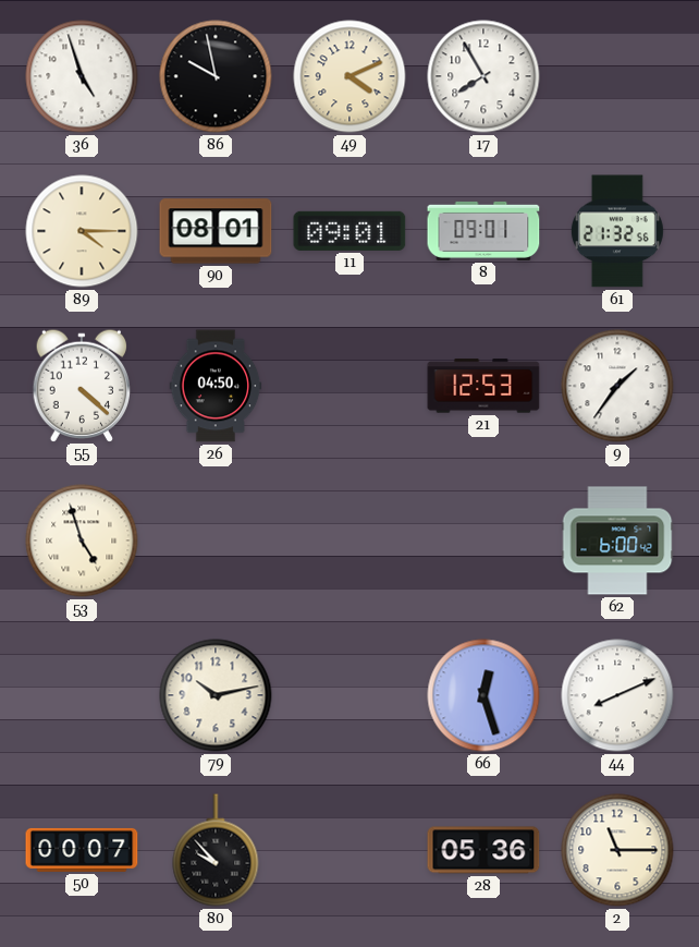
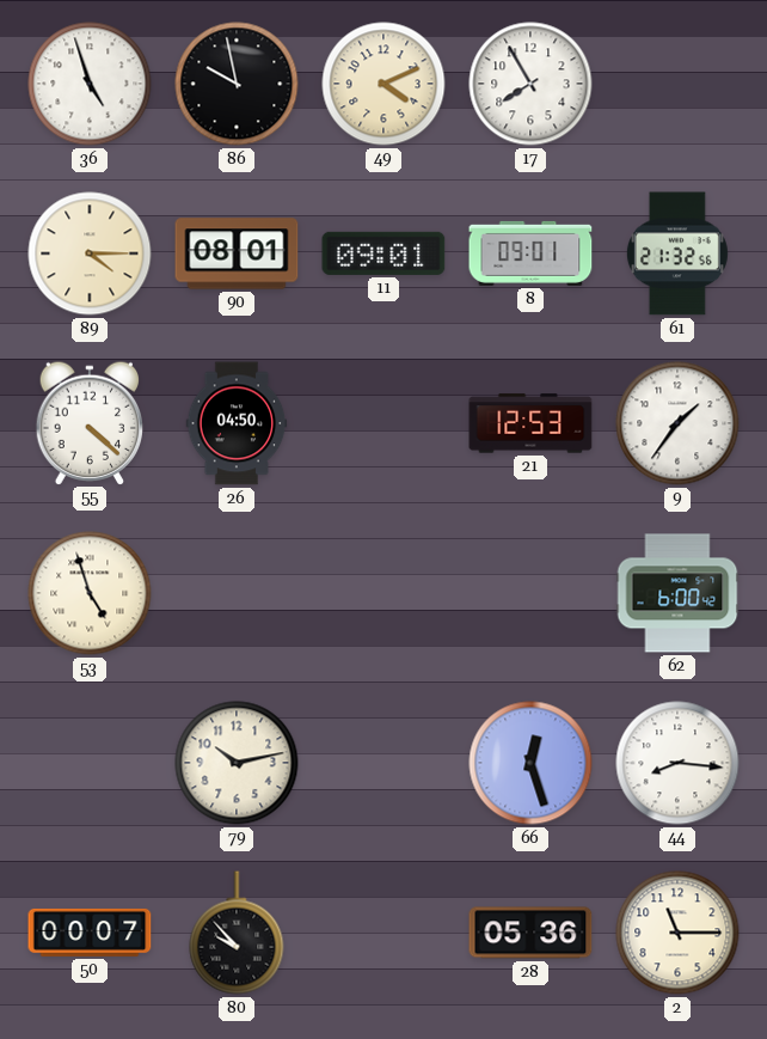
44: 8:11 -> 8:16
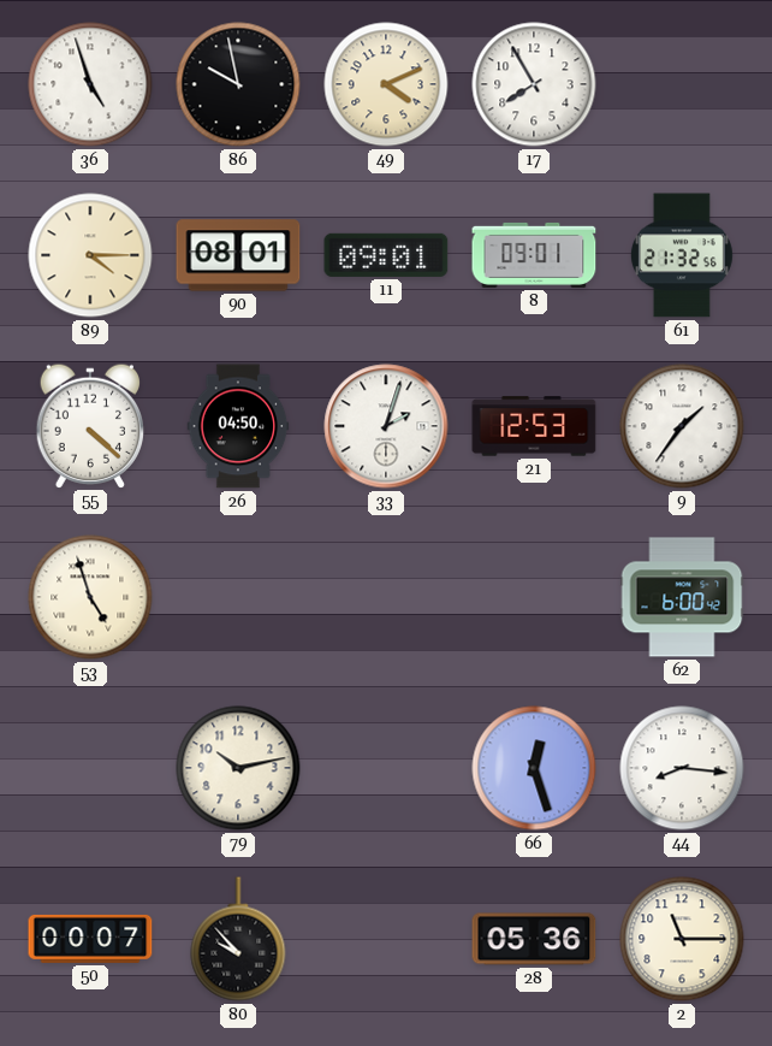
33: none -> 2:03
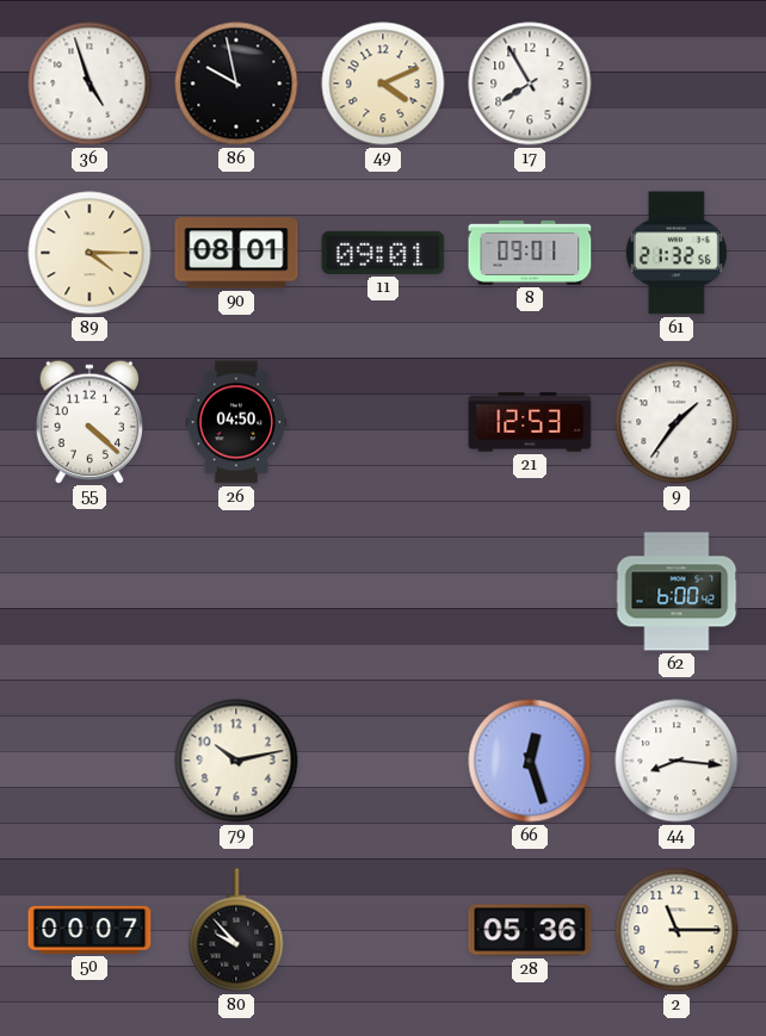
33: 2:03 -> none
53: 4:57 -> none
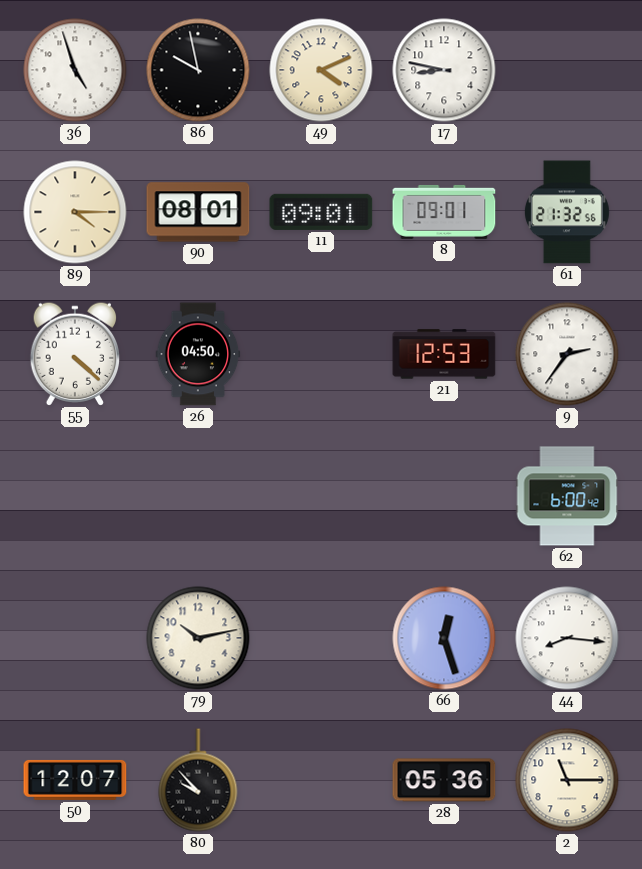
17: 7:55 -> 8:47
9: 1:36 -> 2:36
50: 00:07 -> 12:07
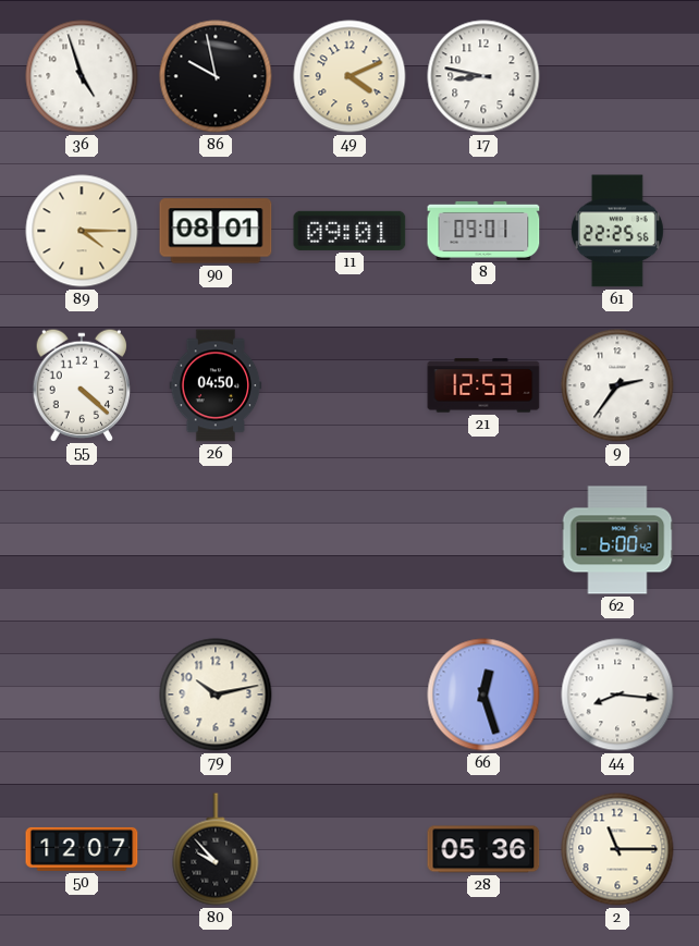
61: 21:32 -> 22:25
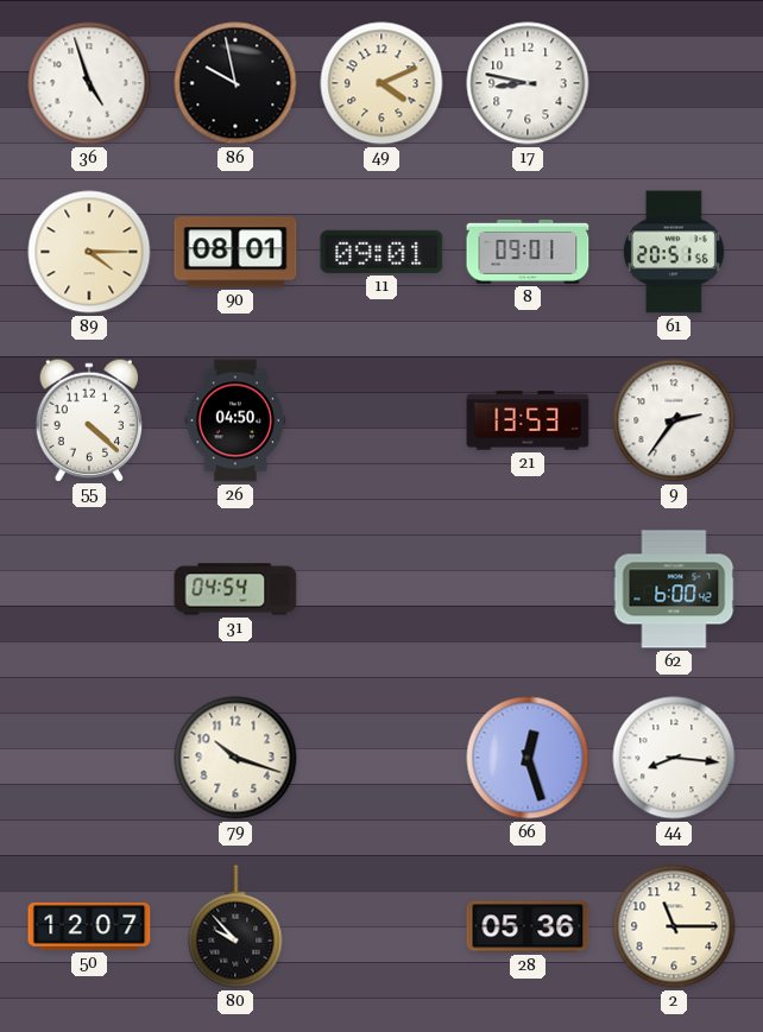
61: 22:25 -> 20:51
21: 12:53 -> 13:53
31: none -> 04:54
79: 10:13 -> 10:18
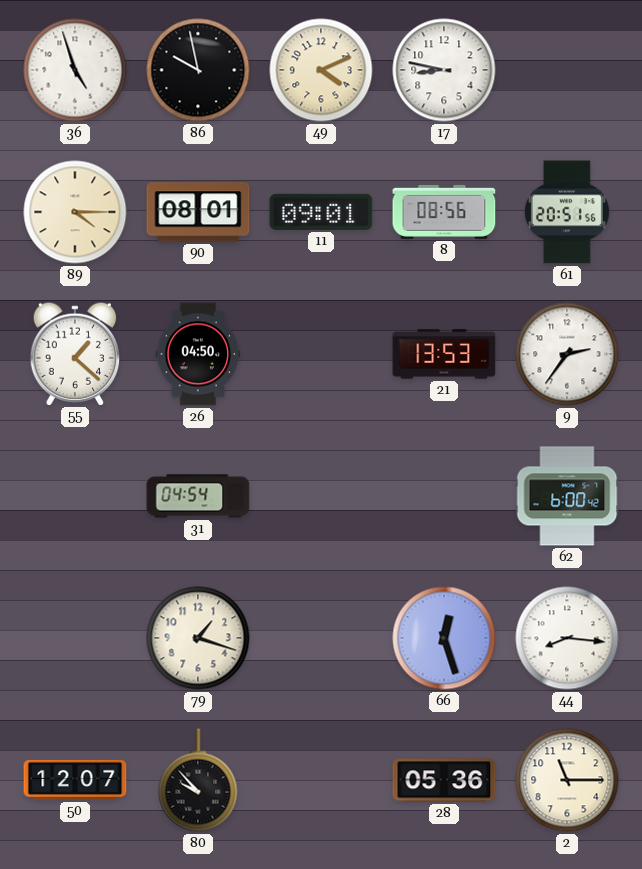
8: 09:01 -> 08:56
55: 4:22 -> 1:22
79: 10:18 -> 1:18
